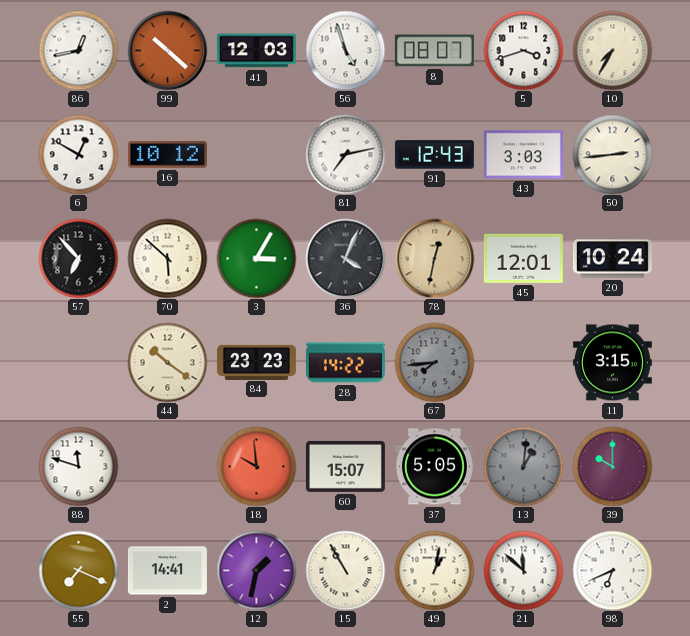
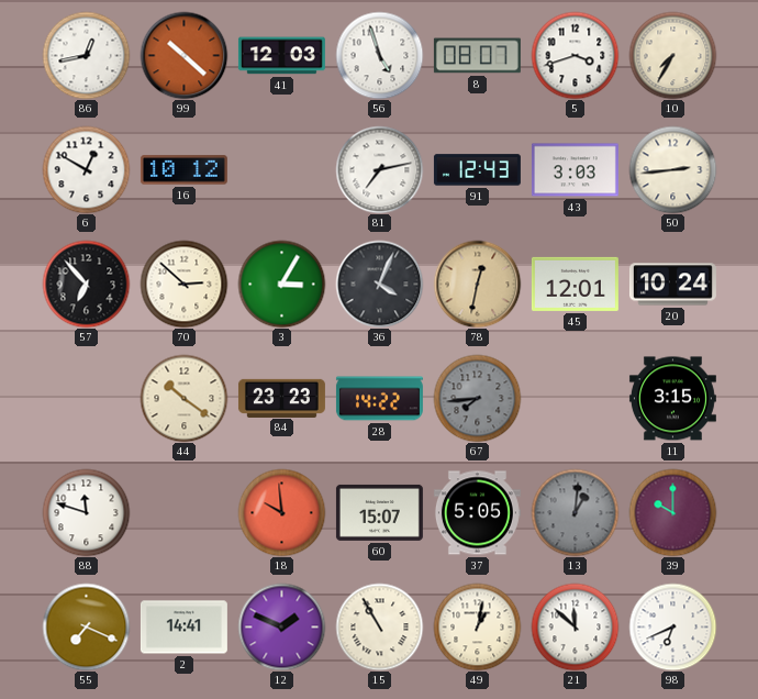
70: 5:52 -> 2:52
12: 1:32 -> 1:49
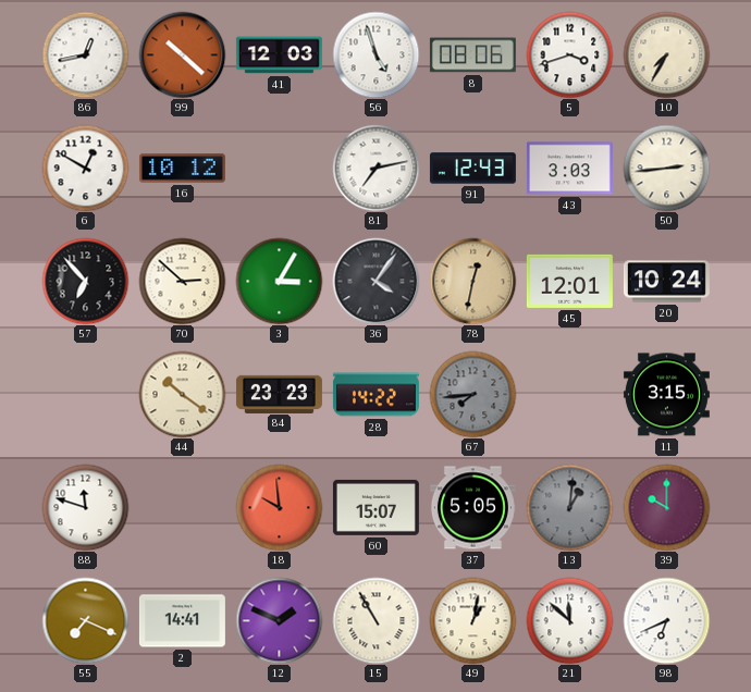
8: 08:07 -> 08:06
36: 4:04 -> 4:06
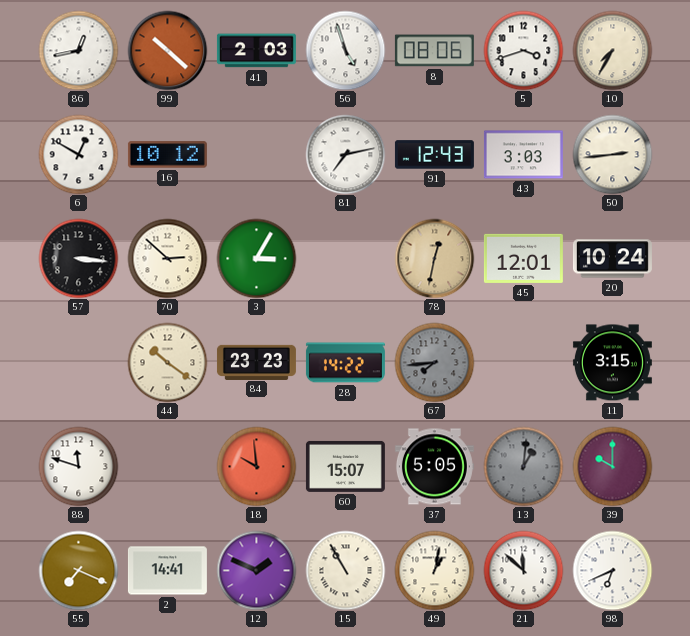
41: 12:03 -> 2:03
57: 6:53 -> 3:16
36: 4:06 -> none
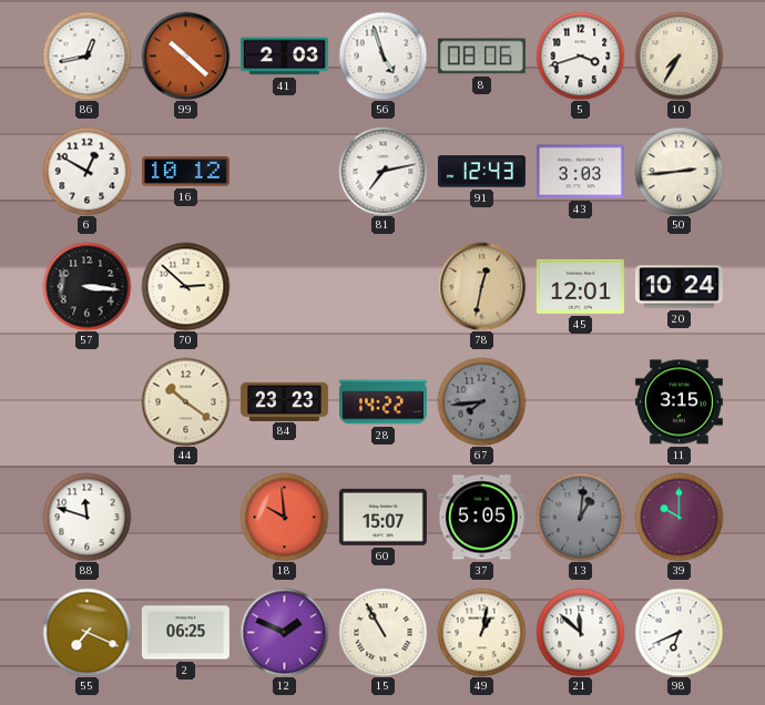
3: 3:05 -> none
2: 14:41 -> 06:25
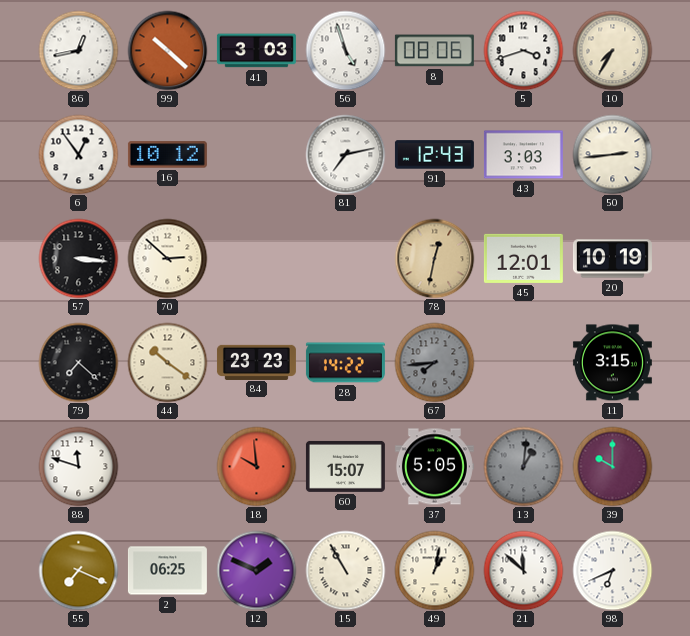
41: 2:03 -> 3:03
6: 12:50 -> 12:54
20: 10:24 -> 10:19
79: none -> 7:22
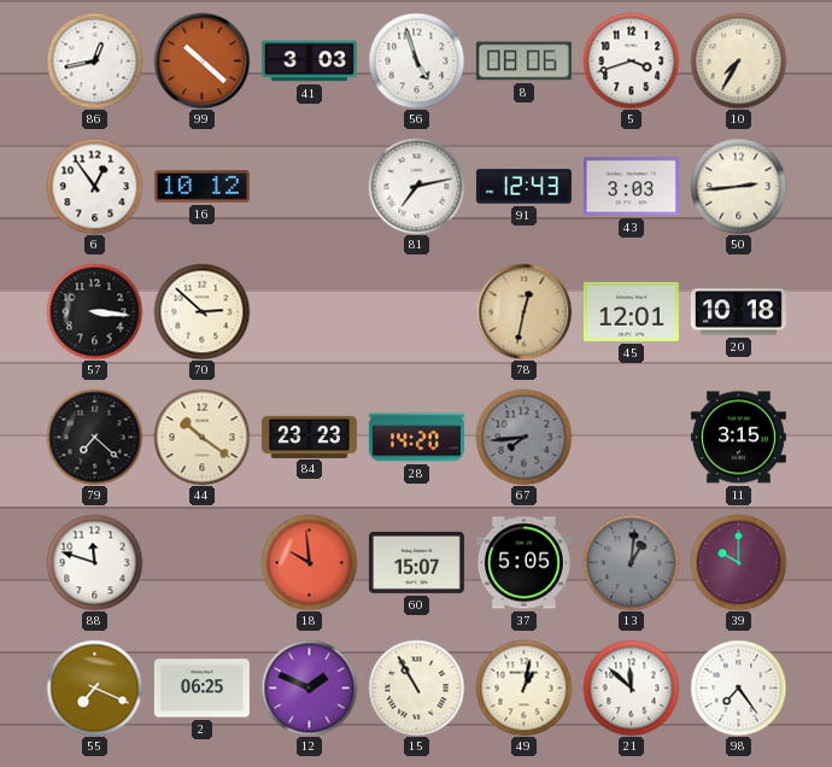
20: 10:19 -> 10:18
28: 14:22 -> 14:20
98: 6:41 -> 7:24
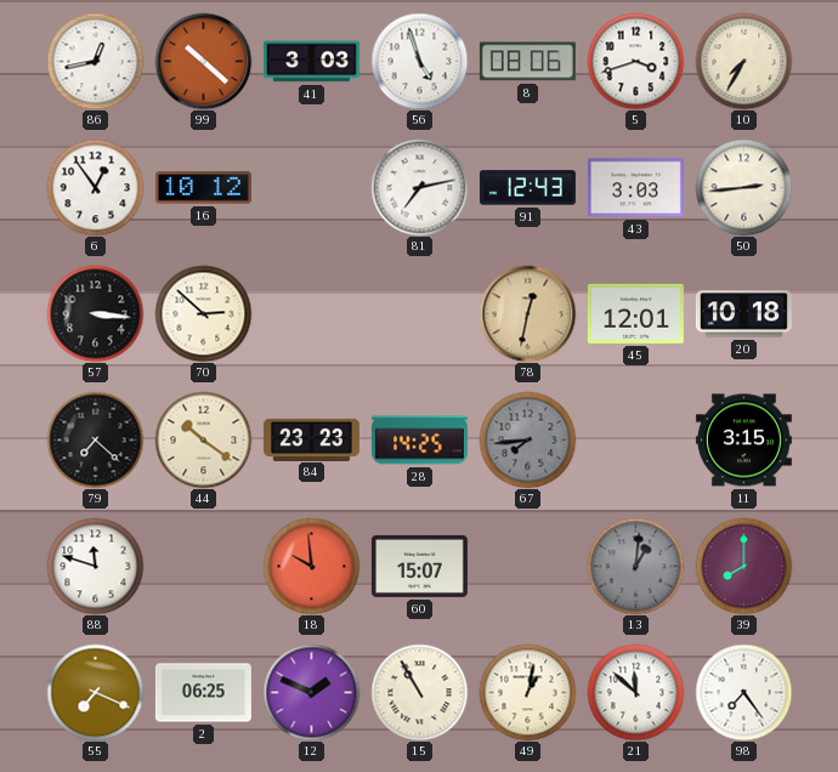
28: 14:20 -> 14:25
37: 5:05 -> none
39: 10:00 -> 8:00
